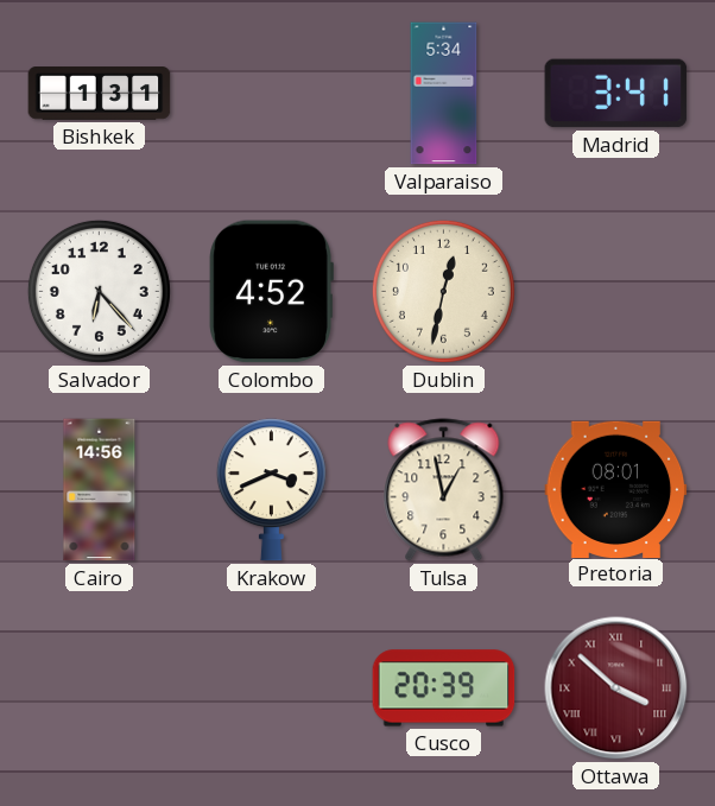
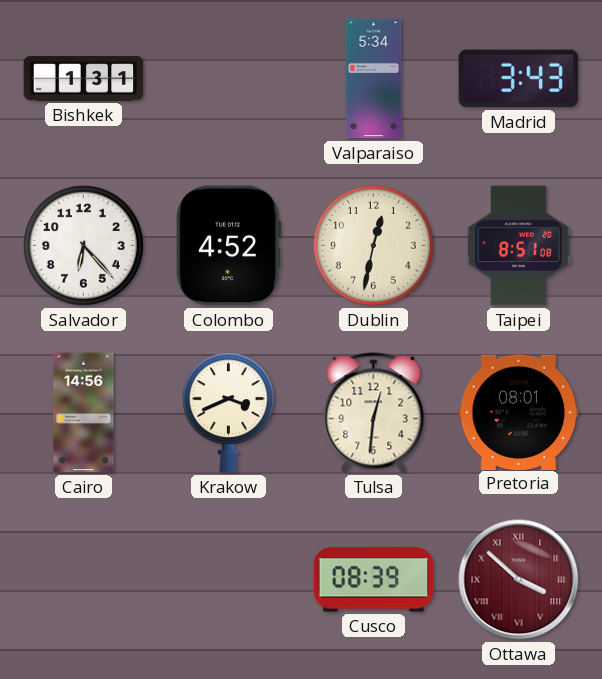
Madrid: 3:41 -> 3:43
Taipei: none -> 8:51
Tulsa: 12:58 -> 12:31
Cusco: 20:39 -> 08:39
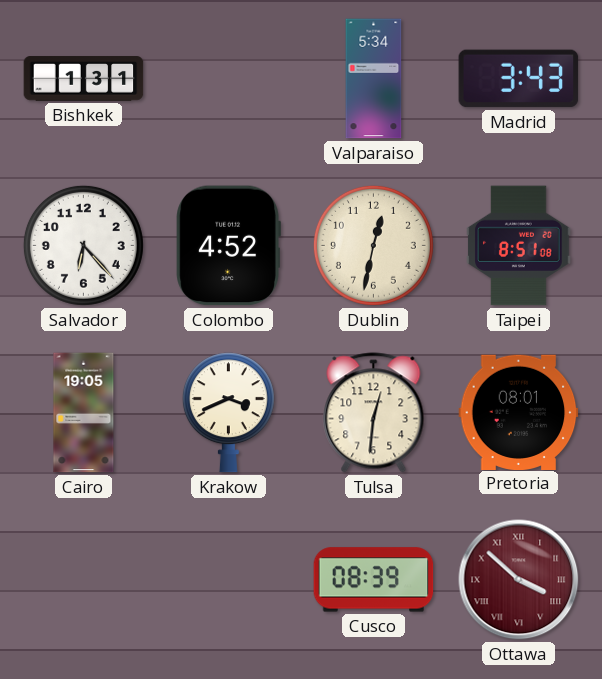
Cairo: 14:56 -> 19:05
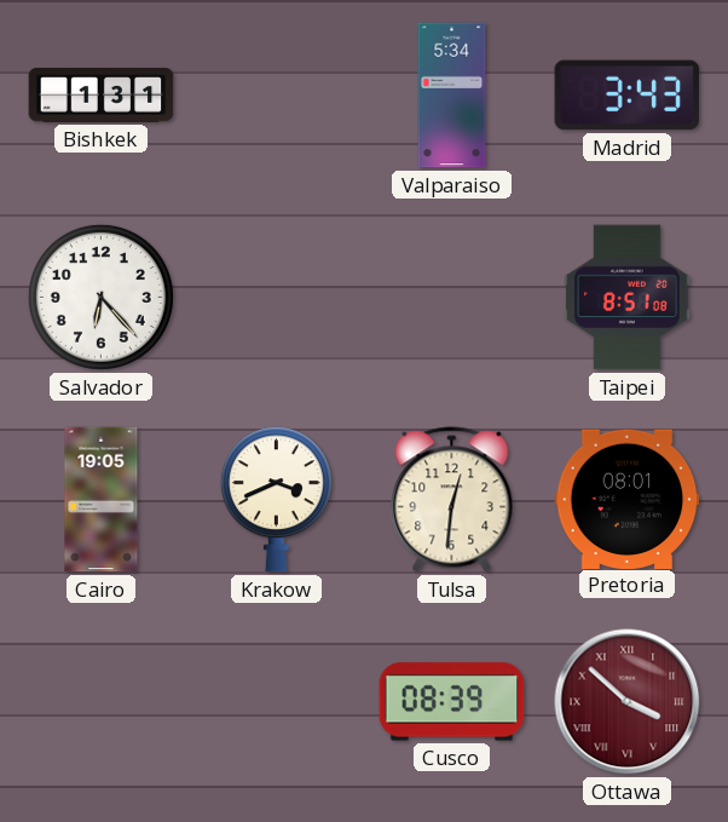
Colombo: 4:52 -> none
Dublin: 12:32 -> none
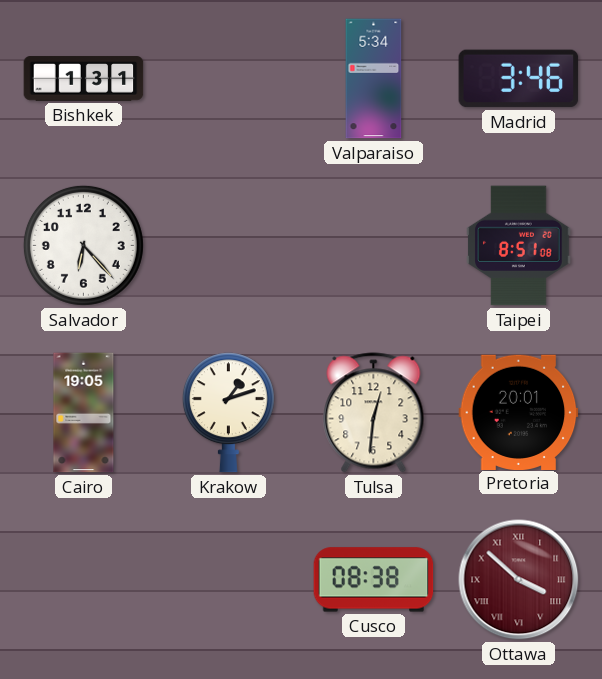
Madrid: 3:43 -> 3:46
Krakow: 3:41 -> 1:12
Pretoria: 08:01 -> 20:01
Cusco: 08:39 -> 08:38
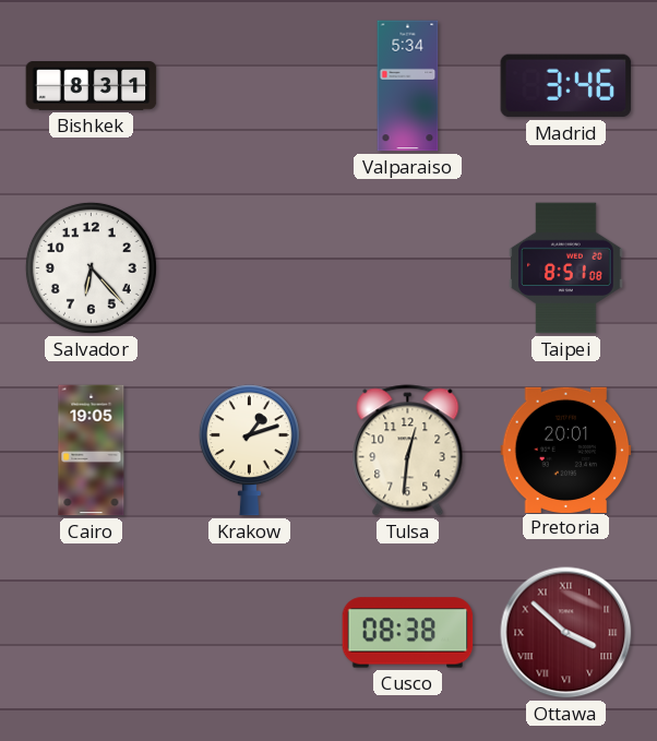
Bishkek: 1:31 -> 8:31
